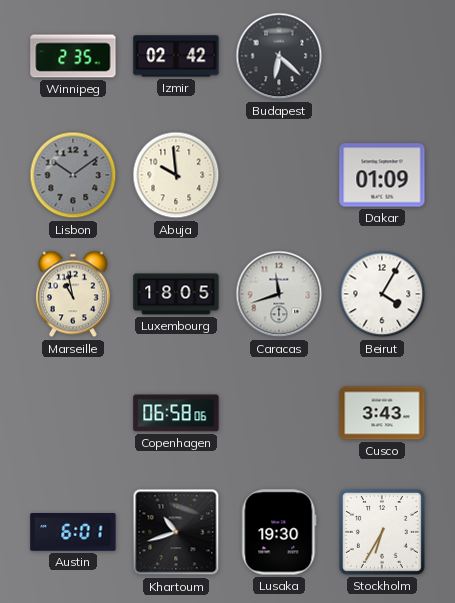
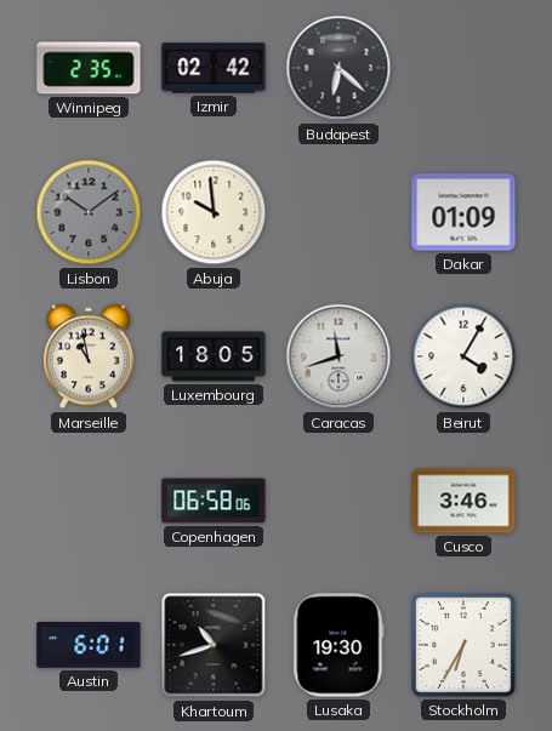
Cusco: 3:43 -> 3:46
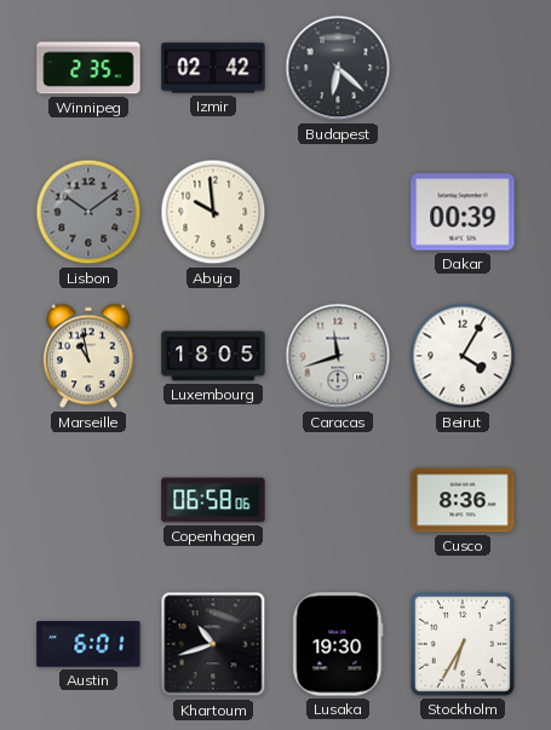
Dakar: 01:09 -> 00:39
Cusco: 3:46 -> 8:36
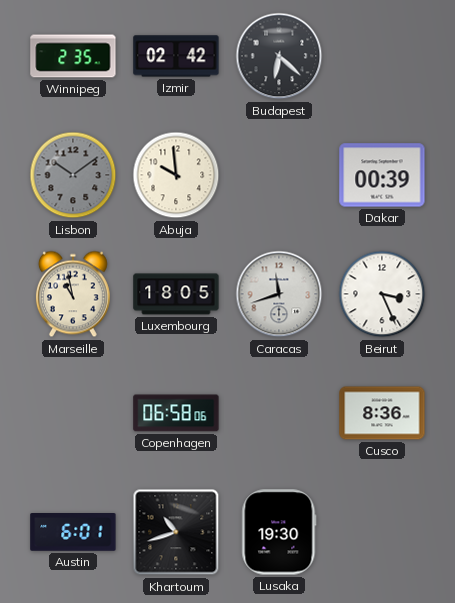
Beirut: 4:05 -> 3:26
Stockholm: 6:35 -> none
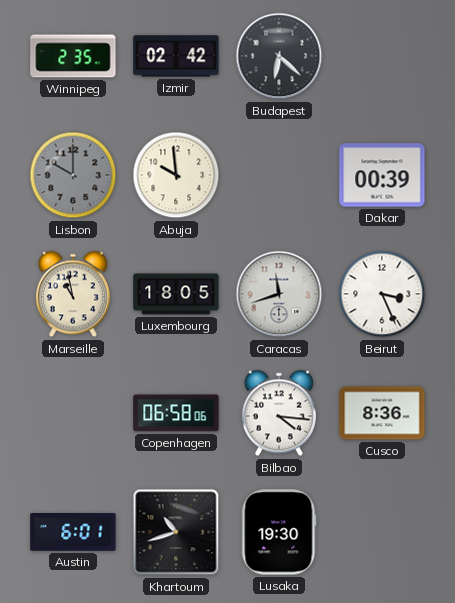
Lisbon: 10:09 -> 10:00
Bilbao: none -> 4:16
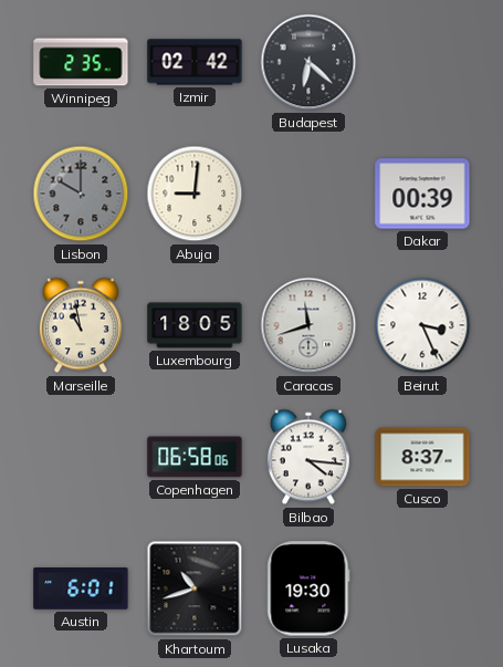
Abuja: 9:59 -> 9:01
Cusco: 8:36 -> 8:37
